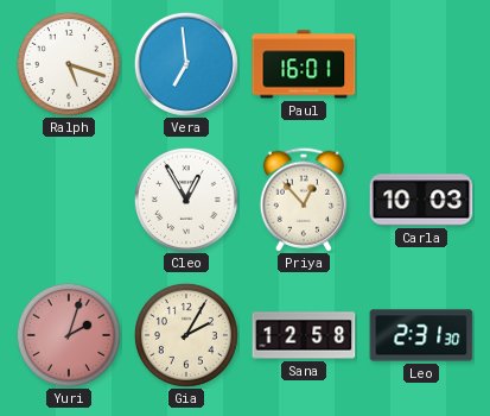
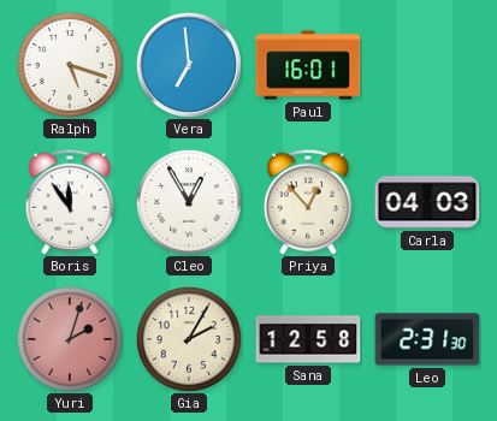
Boris: none -> 11:54
Carla: 10:03 -> 04:03
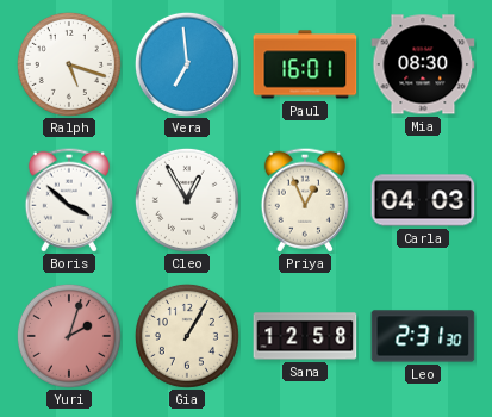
Mia: none -> 08:30
Boris: 11:54 -> 3:52
Priya: 12:53 -> 12:56
Gia: 2:05 -> 1:05
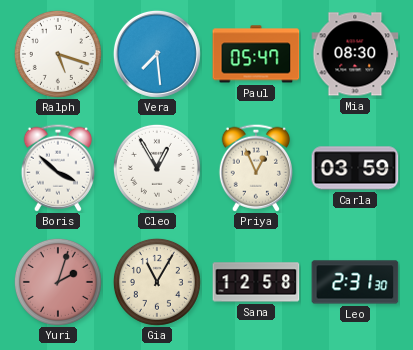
Vera: 6:59 -> 7:29
Paul: 16:01 -> 05:47
Carla: 04:03 -> 03:59
Gia: 1:05 -> 11:05
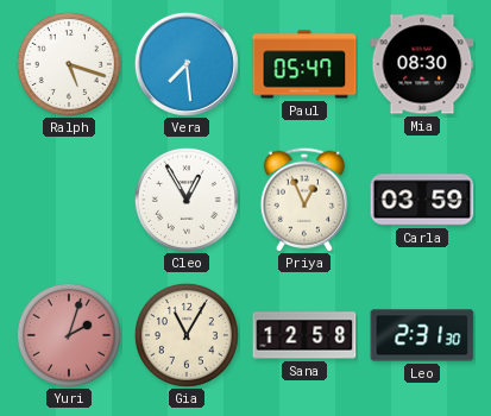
Boris: 3:52 -> none
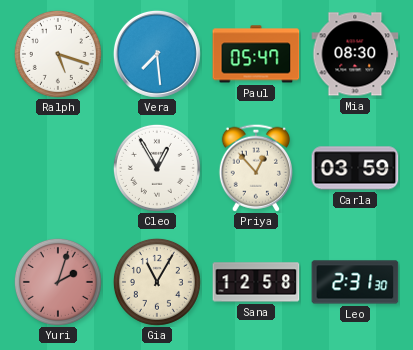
Priya: 12:56 -> 12:53
